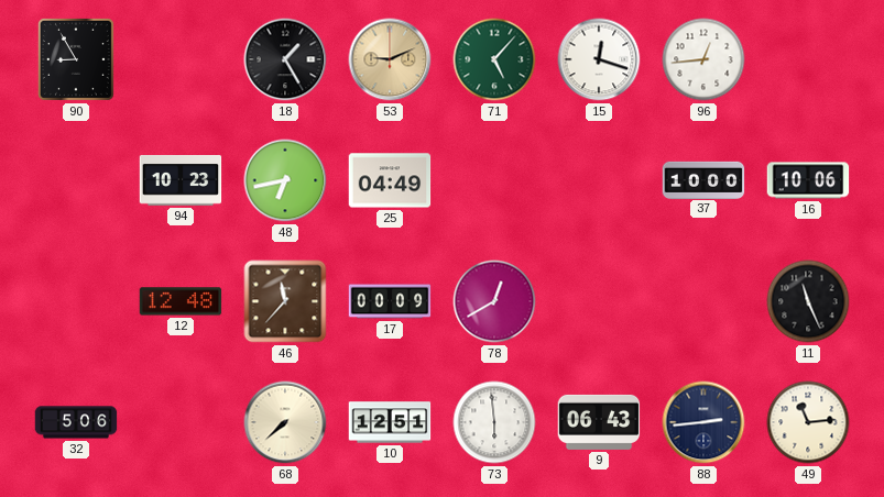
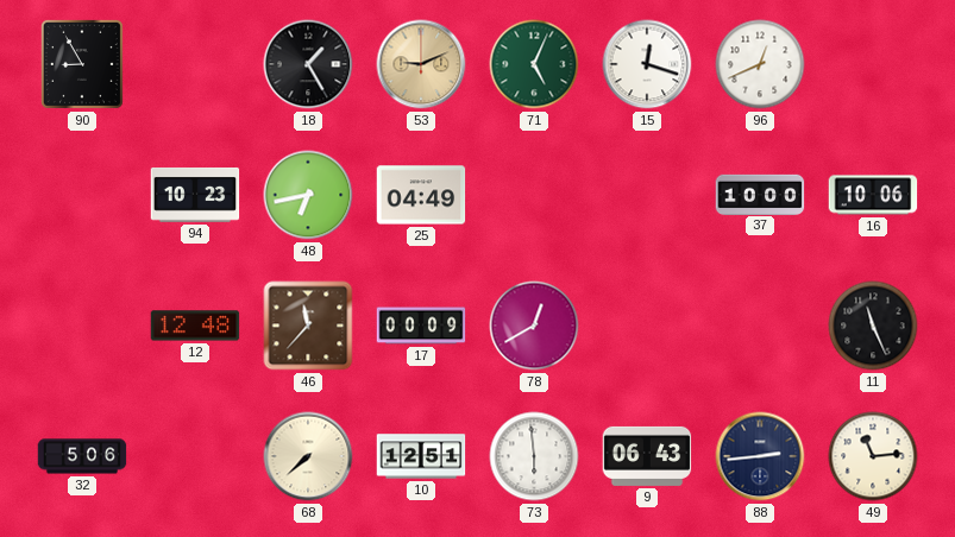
71: 5:07 -> 5:04
96: 12:44 -> 12:41
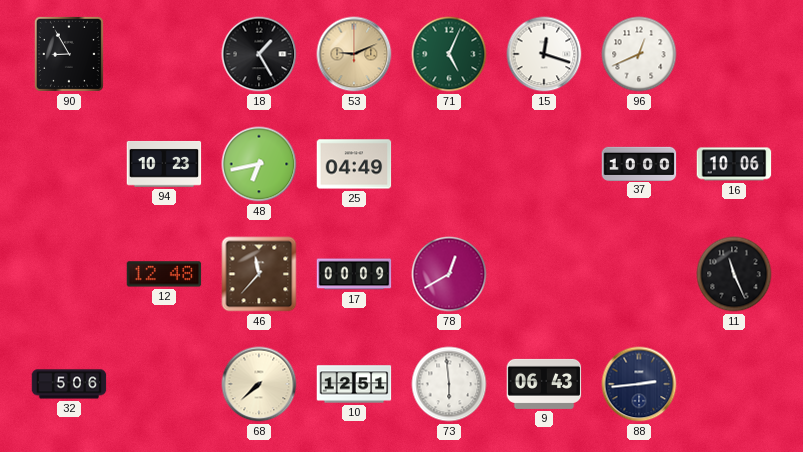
49: 11:14 -> none
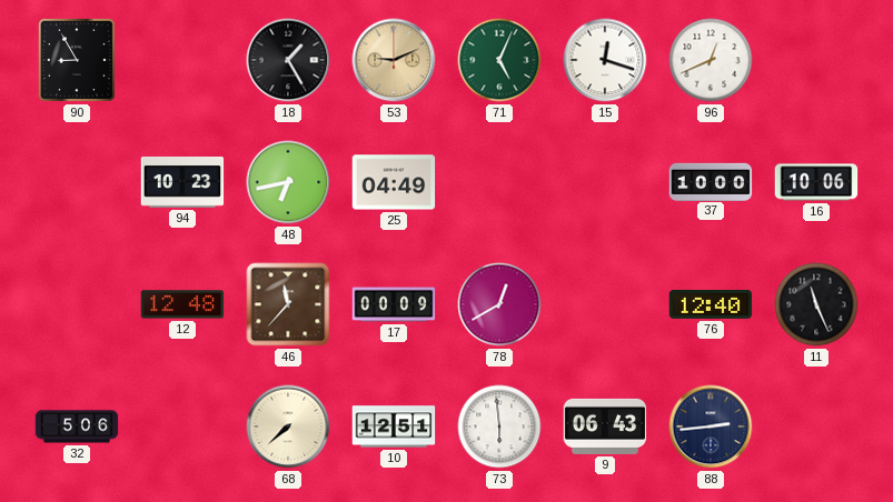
76: none -> 12:40
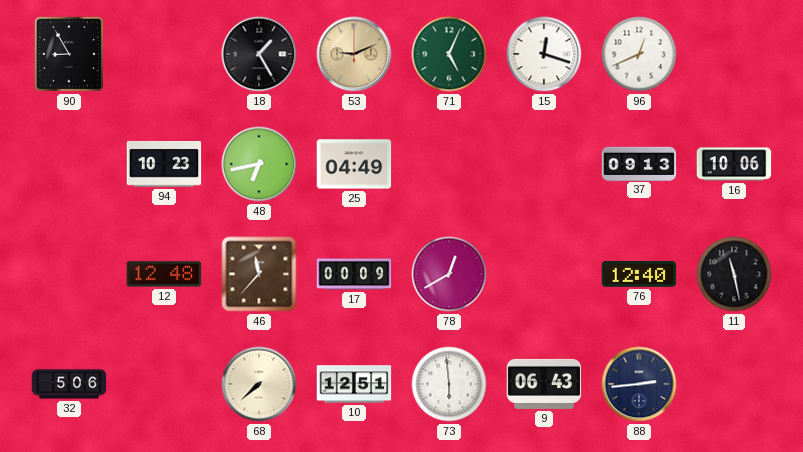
37: 10:00 -> 09:13
11: 11:26 -> 11:28
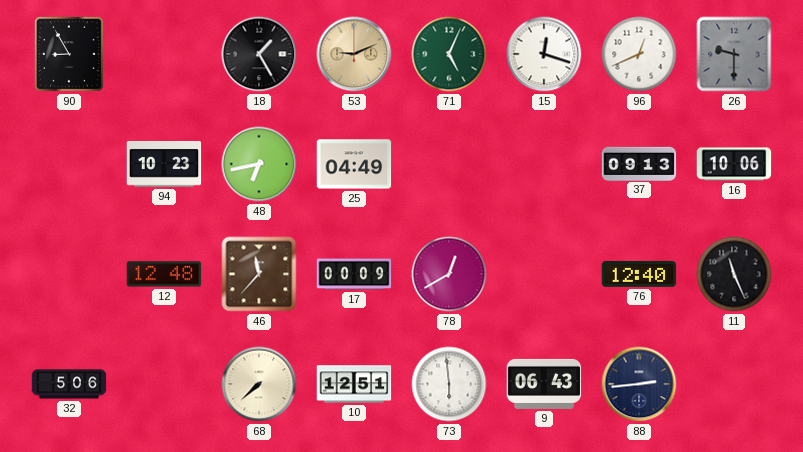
26: none -> 9:30
11: 11:28 -> 11:26
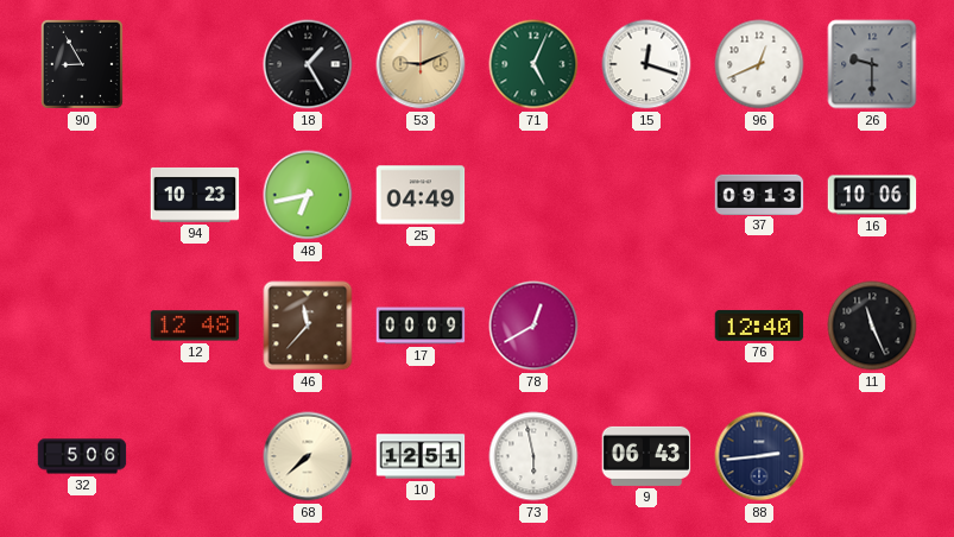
73: 5:59 -> 5:58
